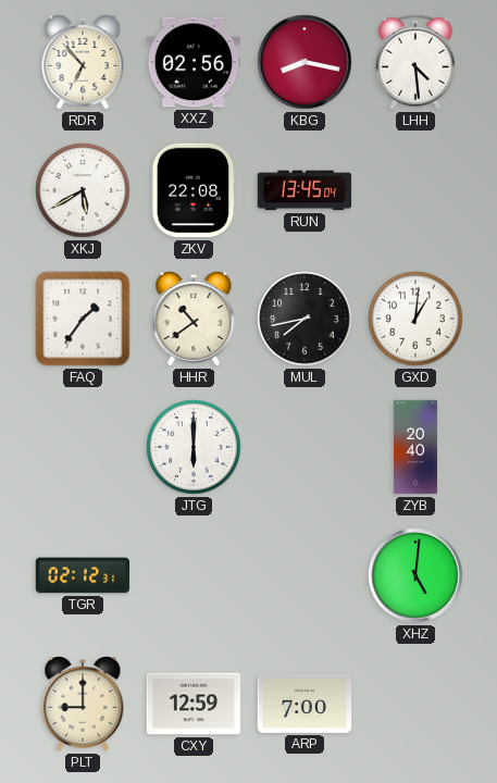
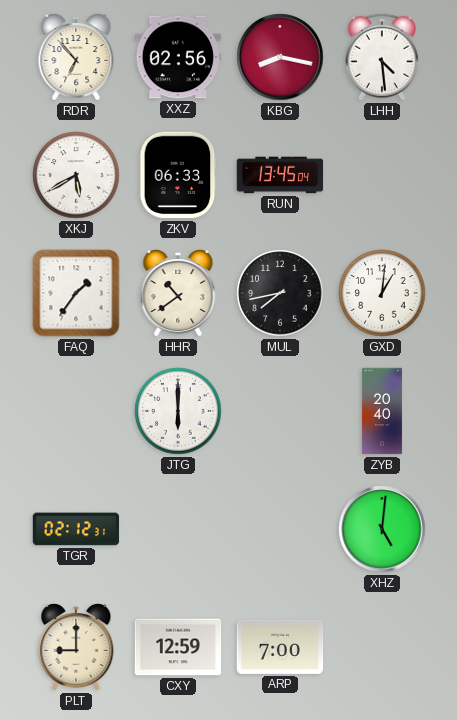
ZKV: 22:08 -> 06:33
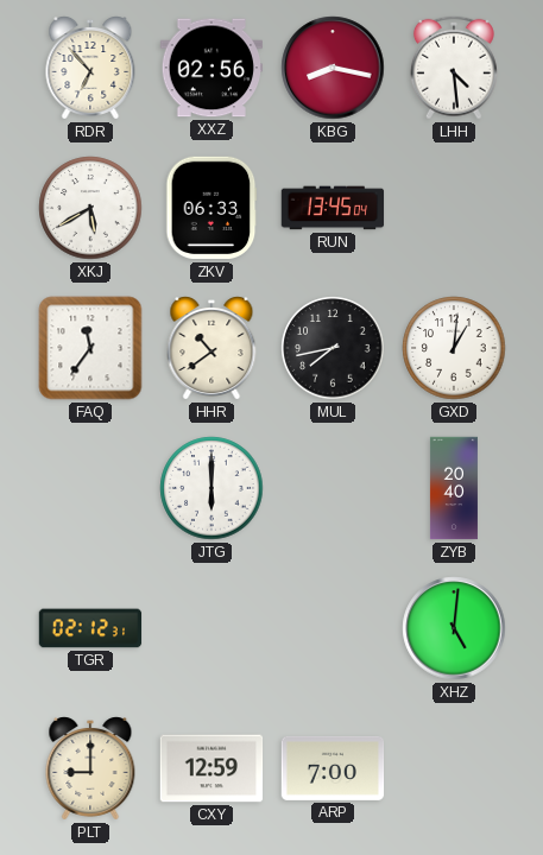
FAQ: 1:36 -> 11:36
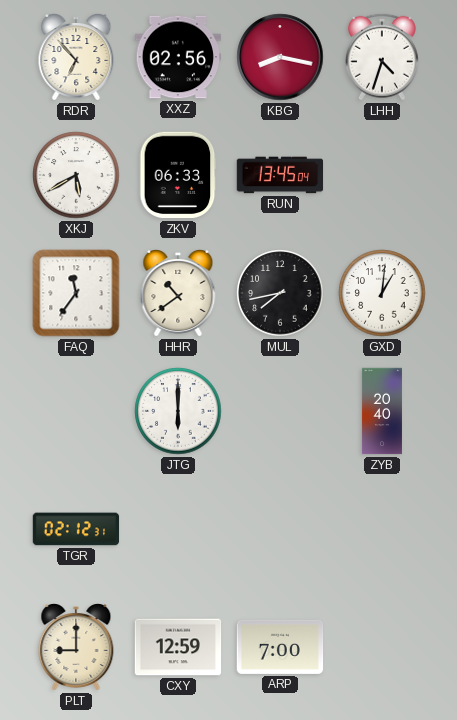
LHH: 4:29 -> 4:33
XHZ: 5:01 -> none
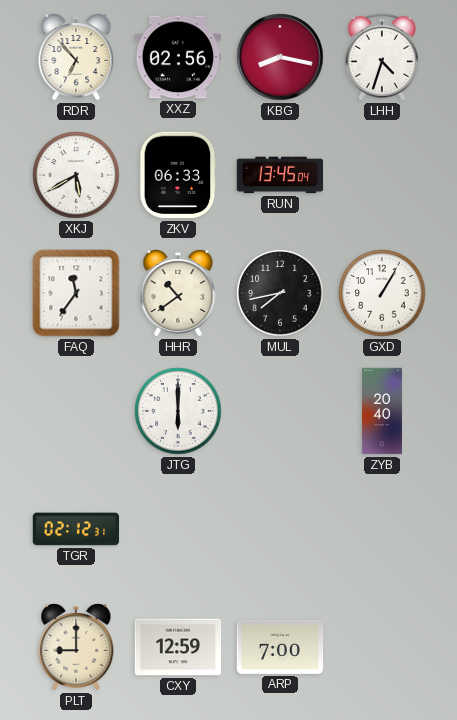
GXD: 1:01 -> 1:05
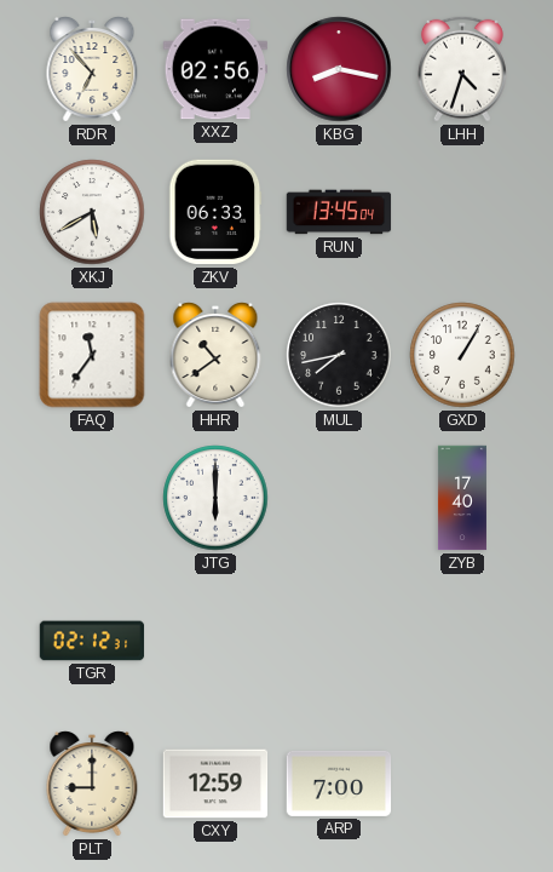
ZYB: 20:40 -> 17:40
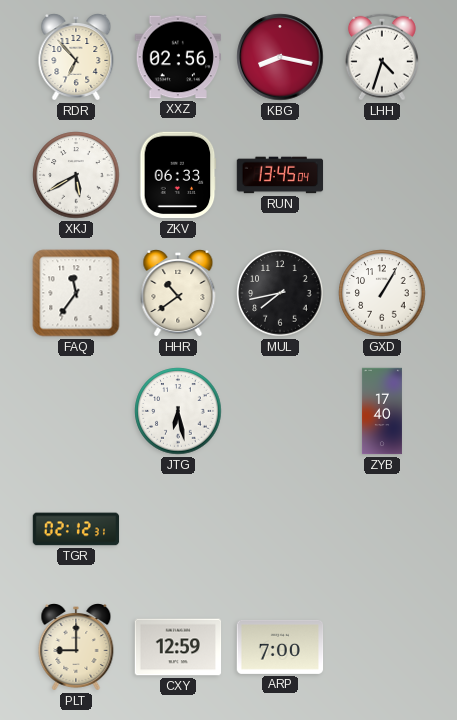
JTG: 6:00 -> 6:28
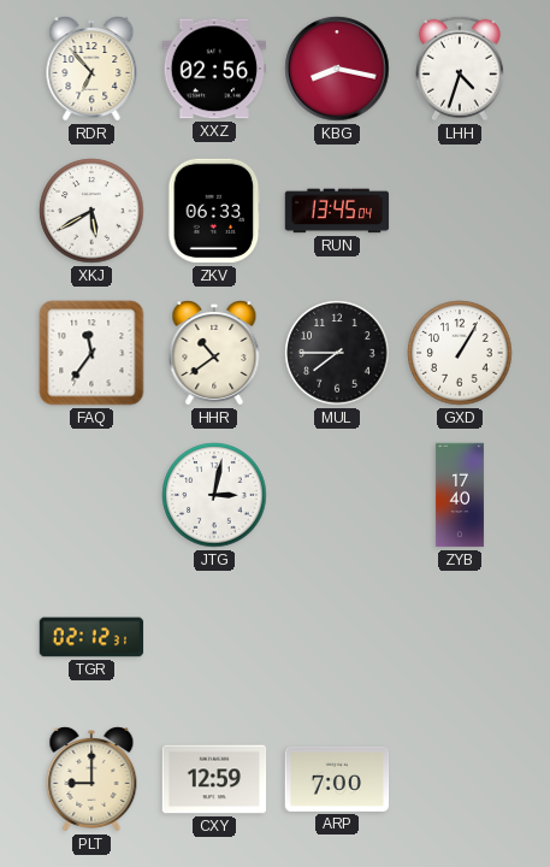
MUL: 7:43 -> 7:45
JTG: 6:28 -> 3:02
